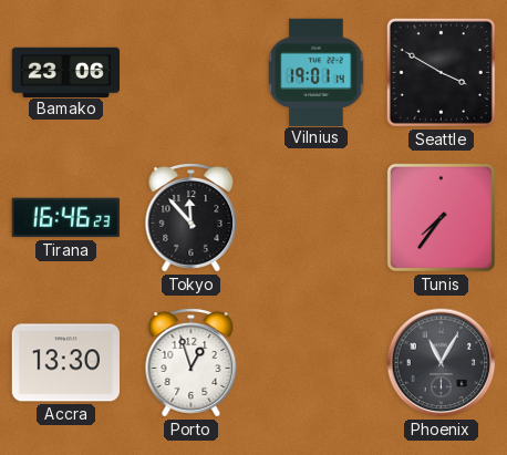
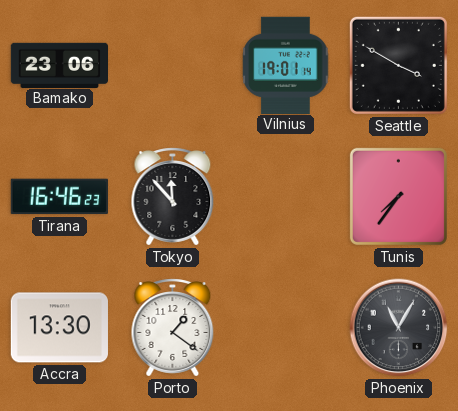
Porto: 12:57 -> 1:21
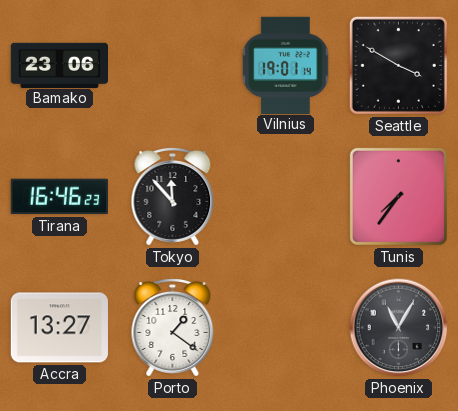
Accra: 13:30 -> 13:27
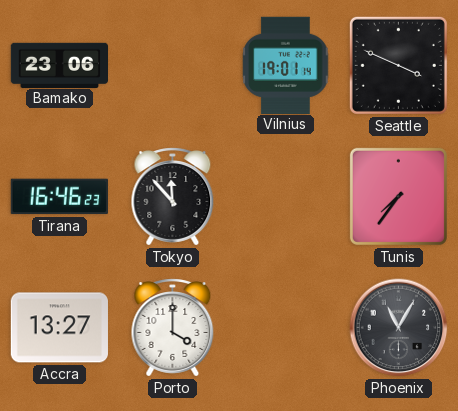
Seattle: 3:50 -> 3:49
Porto: 1:21 -> 4:00
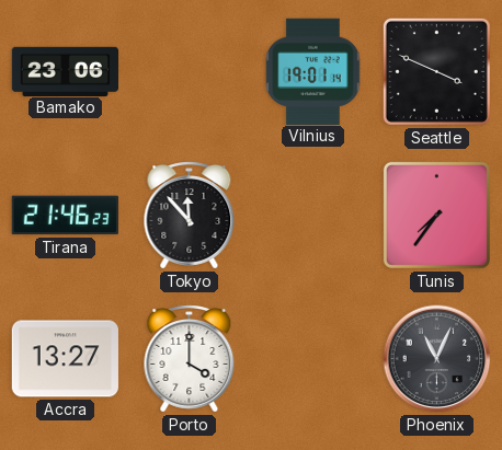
Tirana: 16:46 -> 21:46
Phoenix: 11:05 -> 11:04
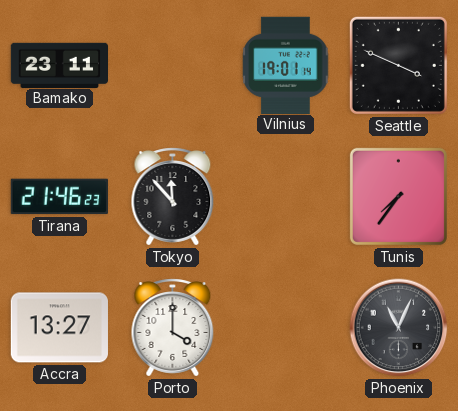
Bamako: 23:06 -> 23:11
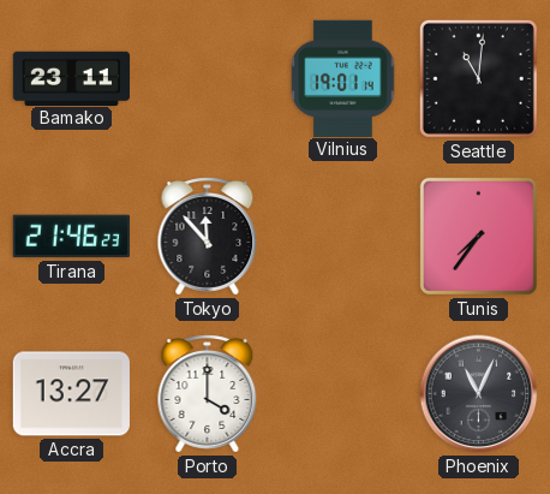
Seattle: 3:49 -> 11:01
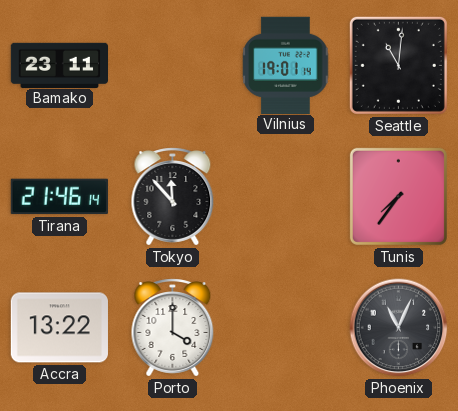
Tirana: 21:46:23 -> 21:46:14
Accra: 13:27 -> 13:22
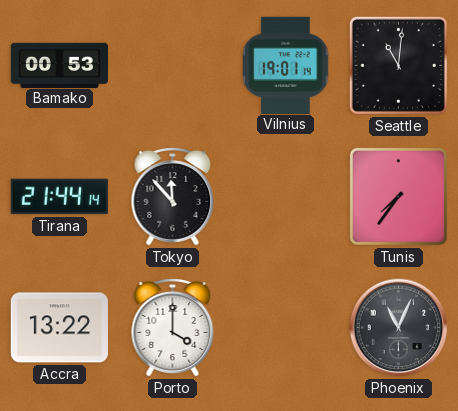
Bamako: 23:11 -> 00:53
Tirana: 21:46 -> 21:44
